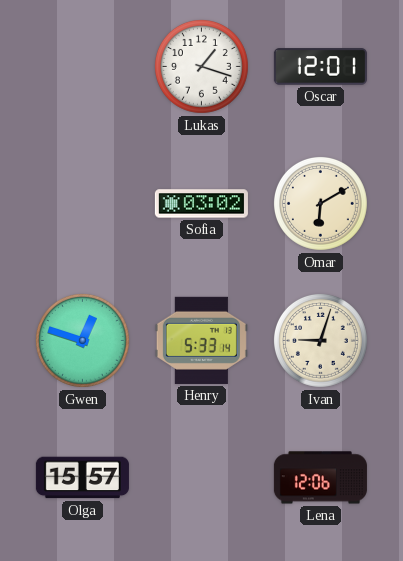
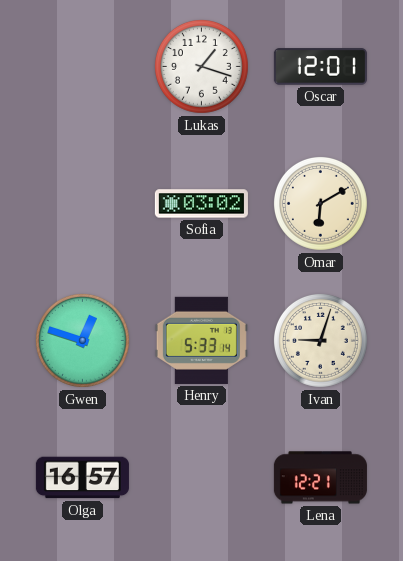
Olga: 15:57 -> 16:57
Lena: 12:06 -> 12:21
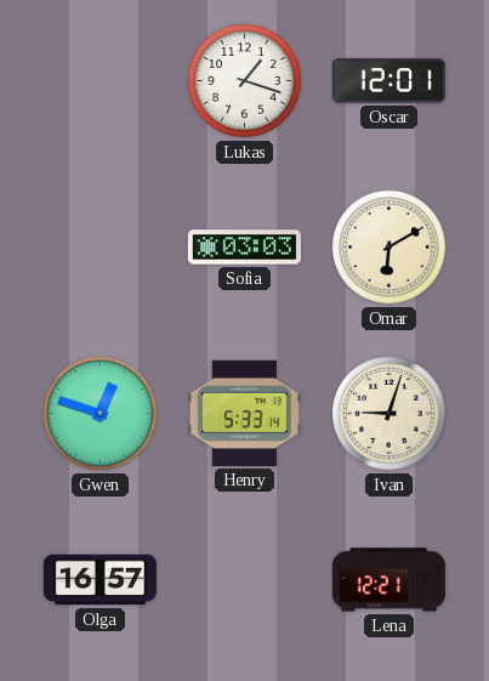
Sofia: 03:02 -> 03:03
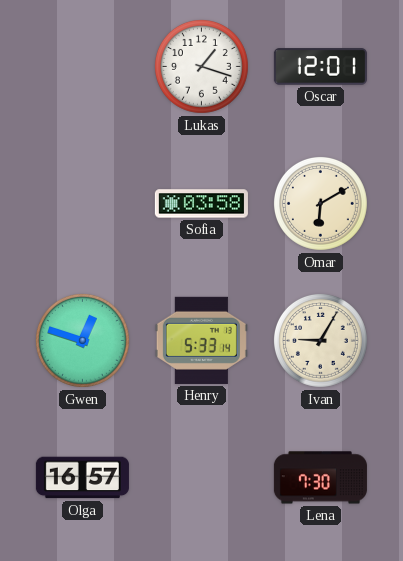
Sofia: 03:03 -> 03:58
Ivan: 9:03 -> 9:05
Lena: 12:21 -> 7:30
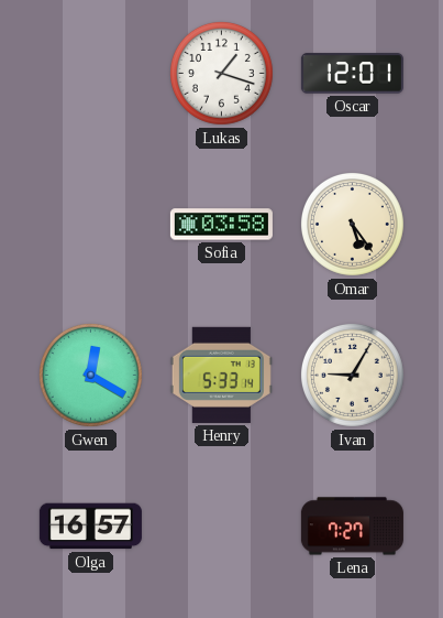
Omar: 6:10 -> 5:24
Gwen: 12:48 -> 12:20
Lena: 7:30 -> 7:27
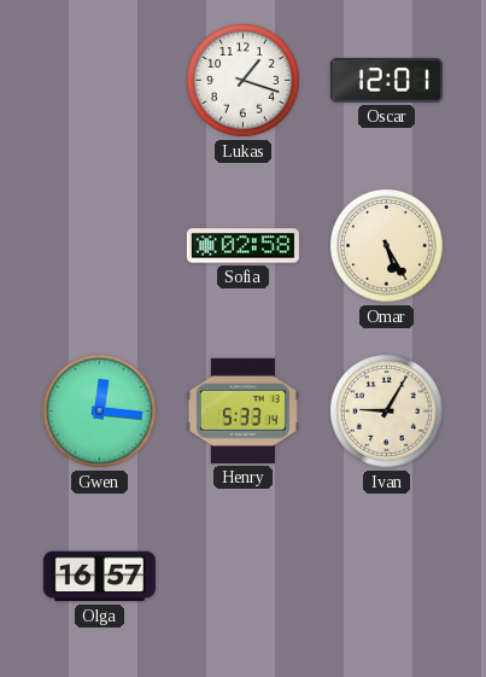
Sofia: 03:58 -> 02:58
Omar: 5:24 -> 5:25
Gwen: 12:20 -> 12:16
Lena: 7:27 -> none
